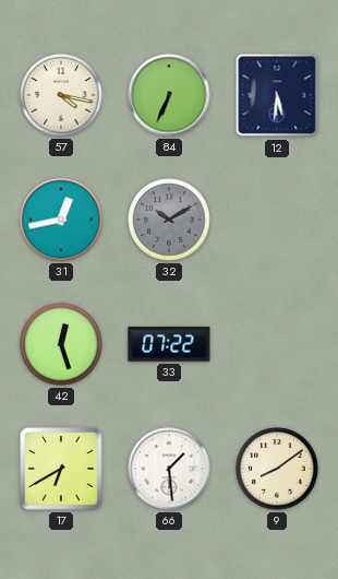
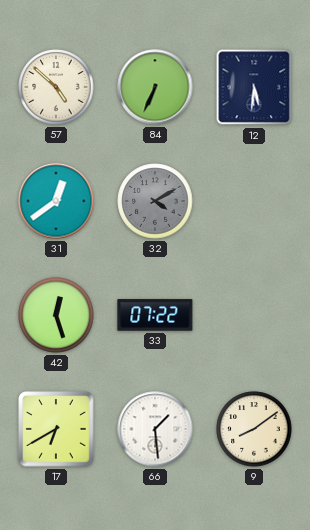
57: 4:17 -> 4:52
31: 12:43 -> 12:39
32: 10:10 -> 4:10
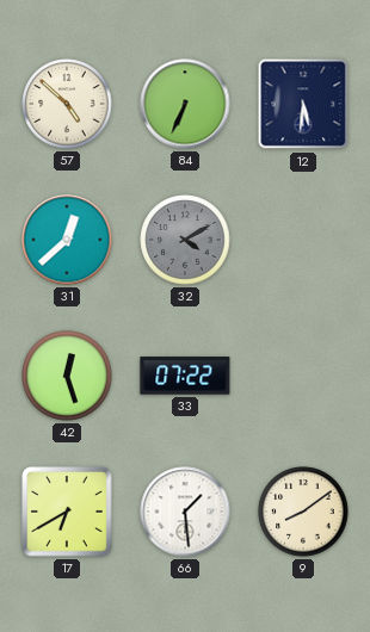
31: 12:39 -> 12:38
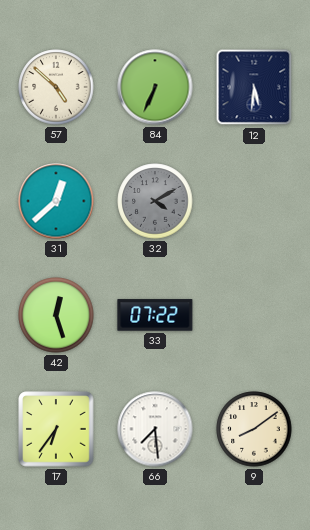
17: 6:40 -> 6:36
66: 1:29 -> 7:29
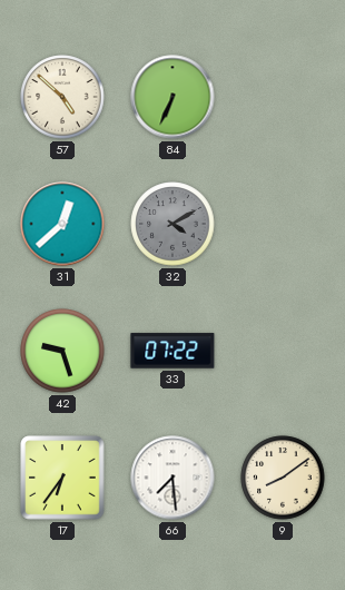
12: 5:31 -> none
42: 12:27 -> 9:27
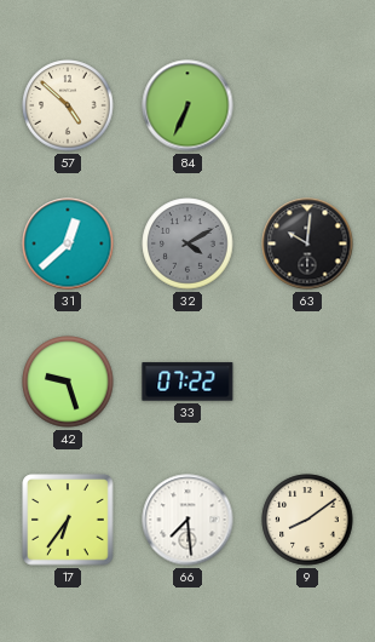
63: none -> 10:01
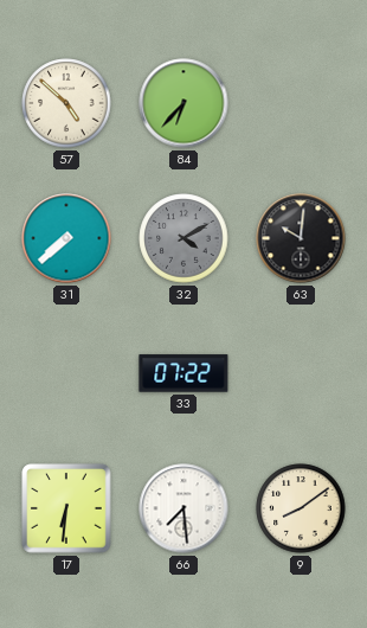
84: 6:34 -> 6:37
31: 12:38 -> 7:38
42: 9:27 -> none
17: 6:36 -> 6:31
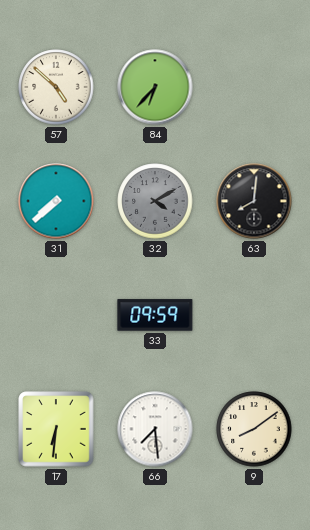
63: 10:01 -> 8:01
33: 07:22 -> 09:59
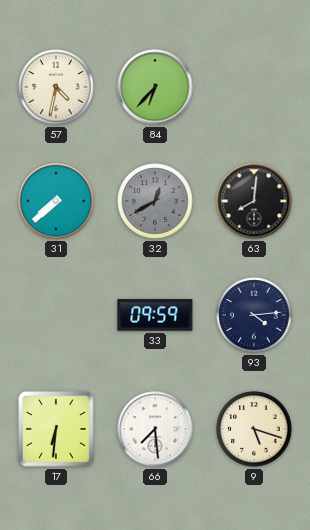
57: 4:52 -> 4:32
32: 4:10 -> 12:40
93: none -> 4:14
9: 8:09 -> 5:18
